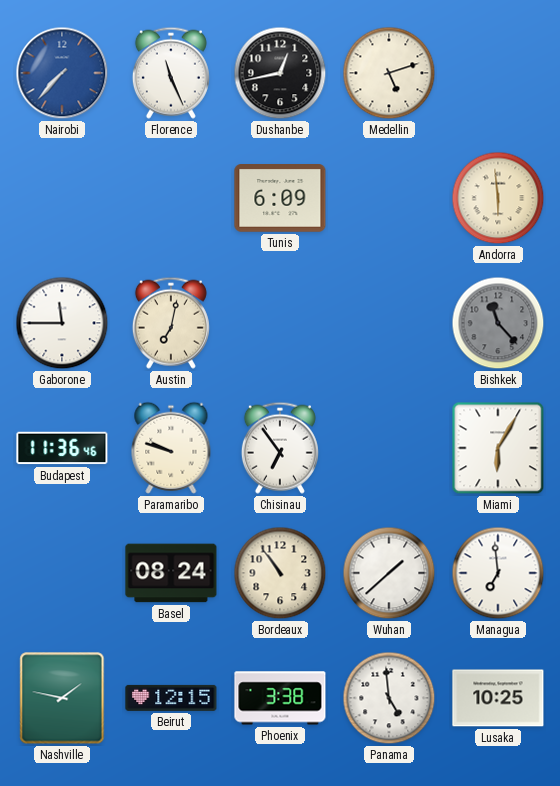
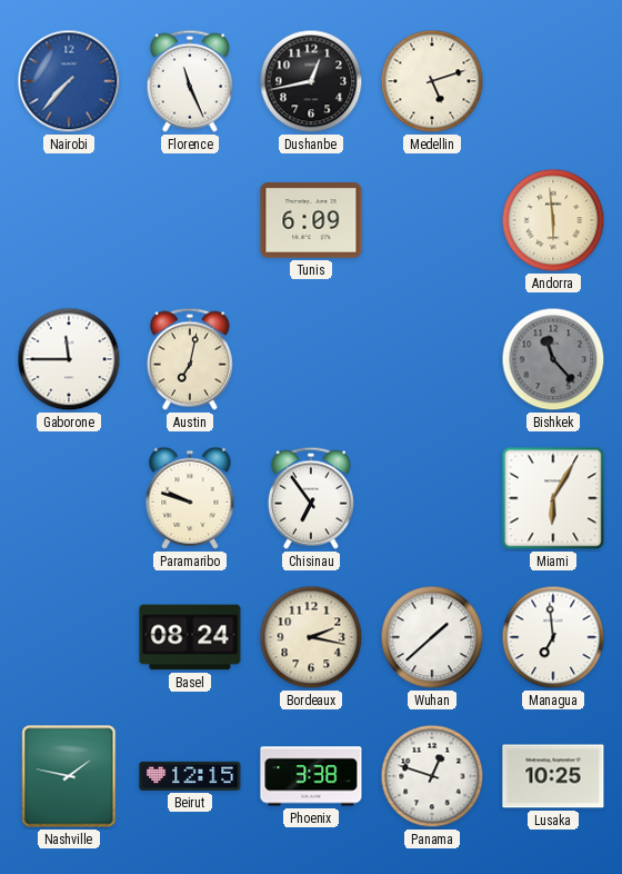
Budapest: 11:36 -> none
Bordeaux: 10:54 -> 2:17
Panama: 4:59 -> 12:48
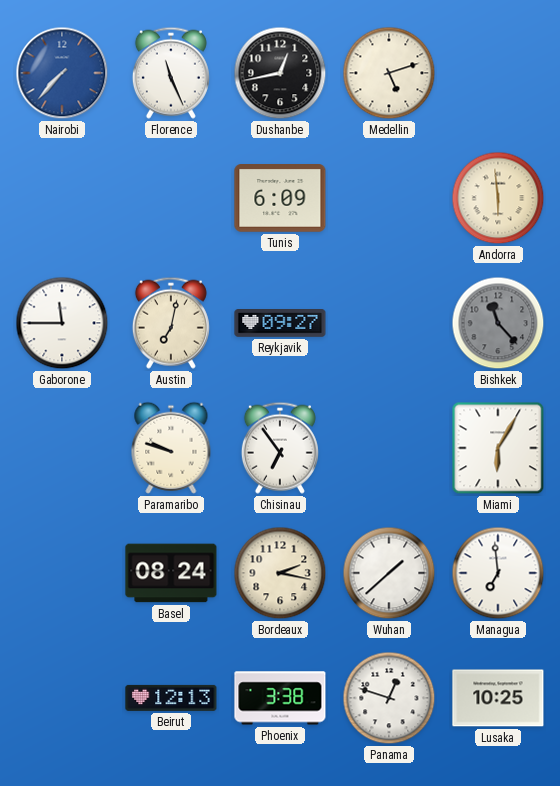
Reykjavik: none -> 09:27
Nashville: 1:47 -> none
Beirut: 12:15 -> 12:13
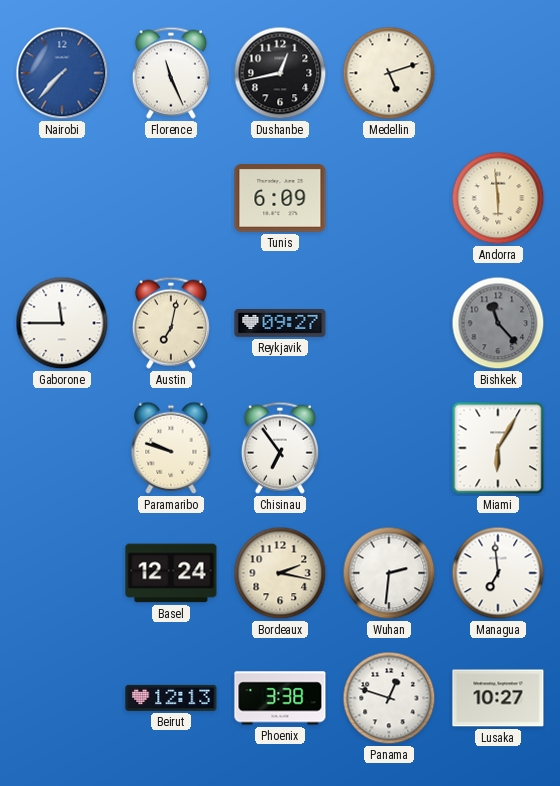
Basel: 08:24 -> 12:24
Wuhan: 1:38 -> 2:31
Lusaka: 10:25 -> 10:27
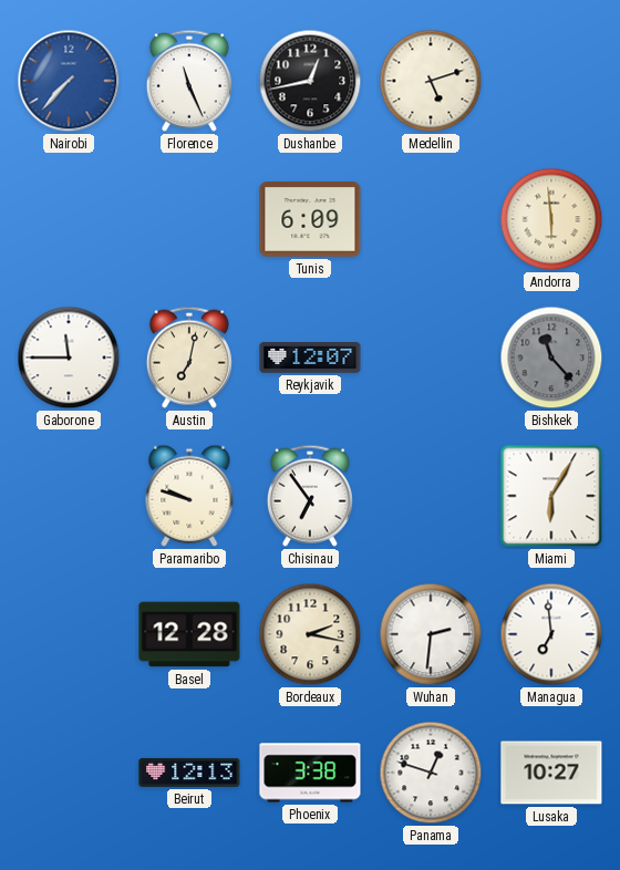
Reykjavik: 09:27 -> 12:07
Basel: 12:24 -> 12:28
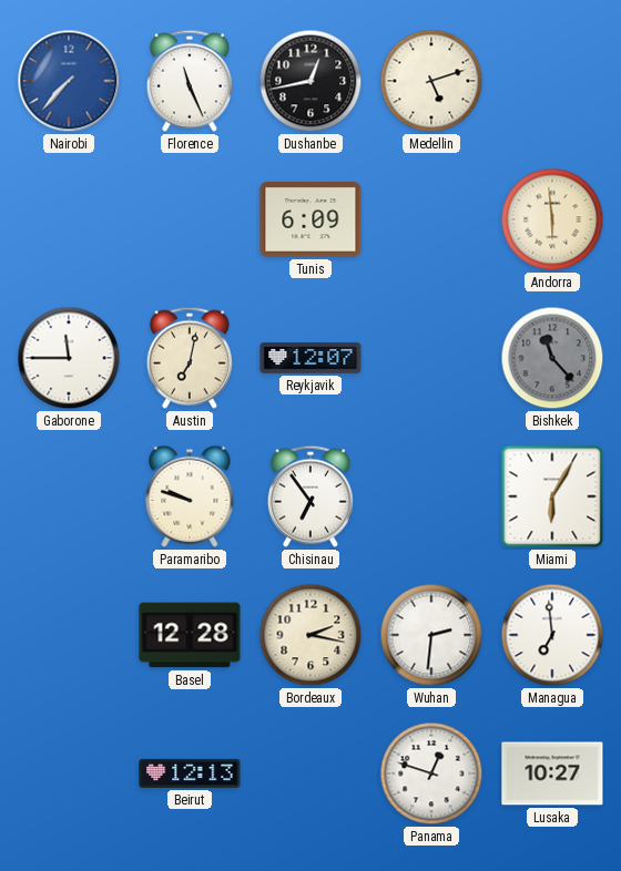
Phoenix: 3:38 -> none
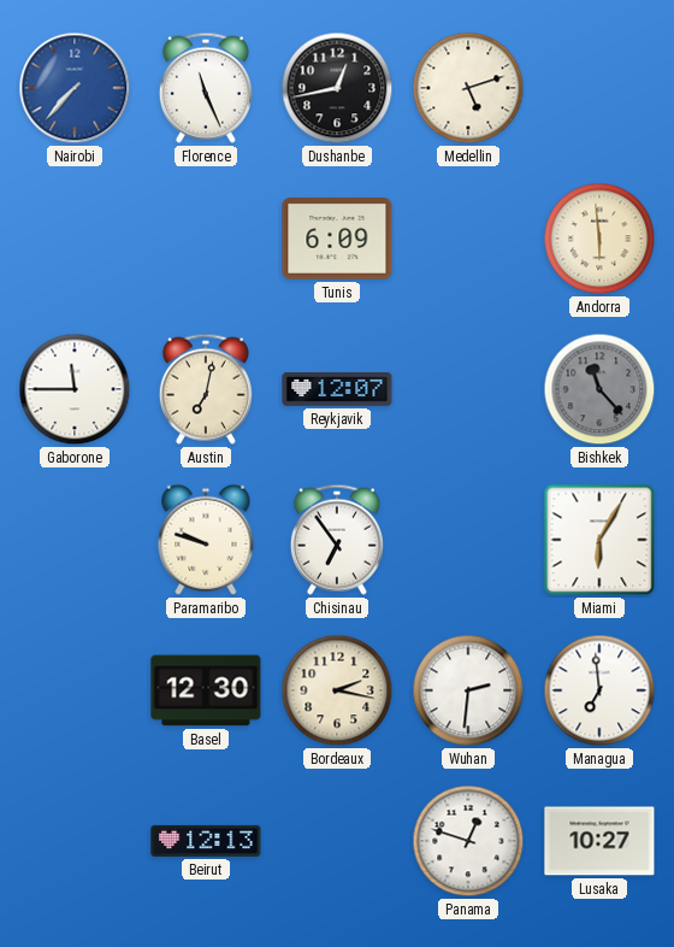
Basel: 12:28 -> 12:30
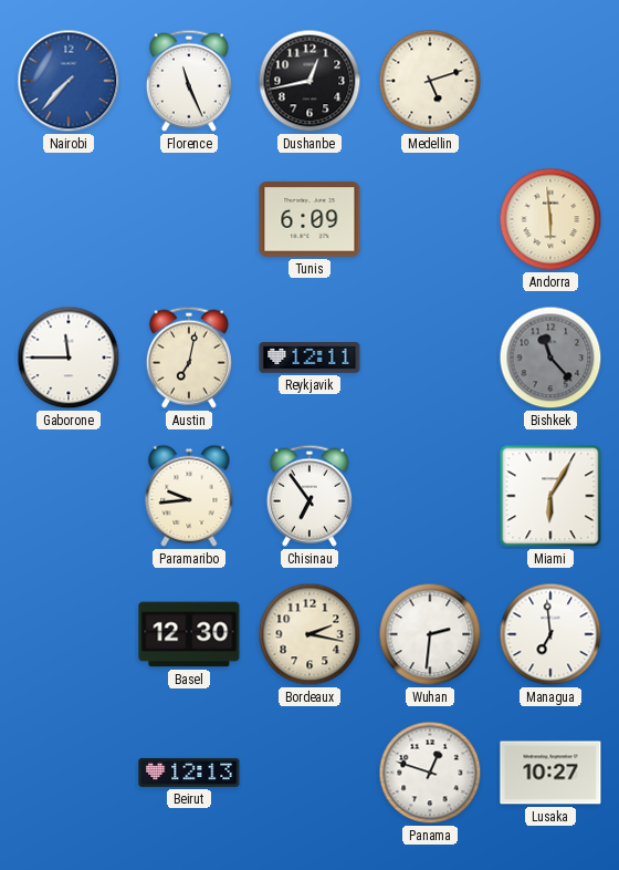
Reykjavik: 12:07 -> 12:11
Paramaribo: 9:48 -> 9:44
